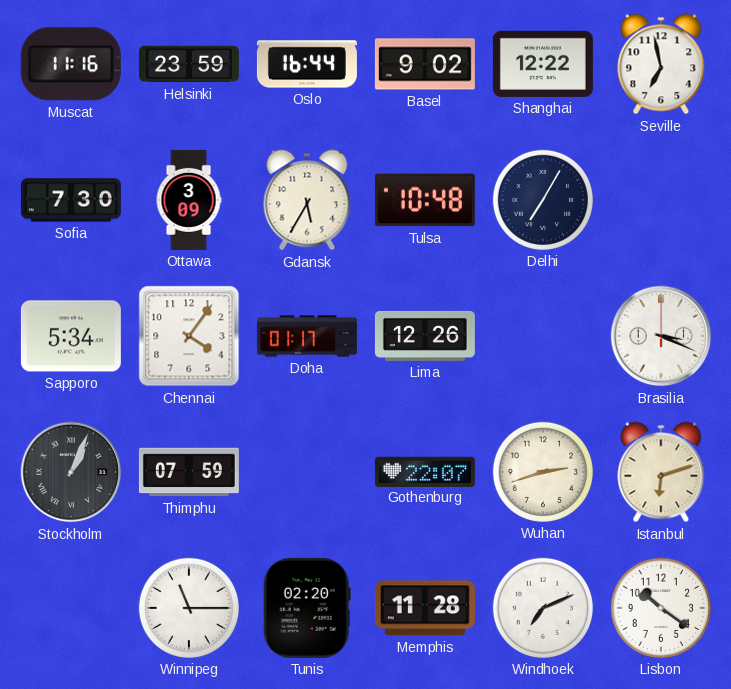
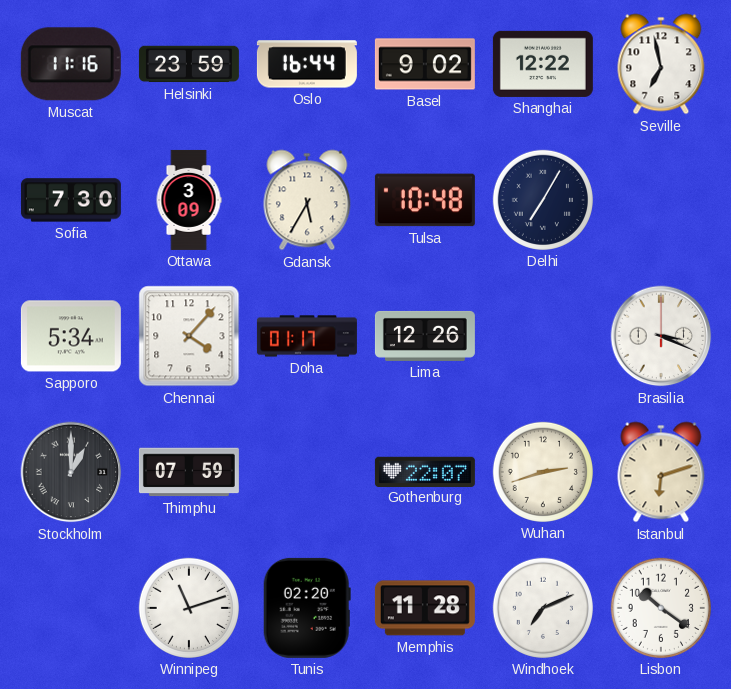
Chennai: 4:06 -> 4:07
Stockholm: 1:04 -> 1:00
Winnipeg: 11:15 -> 11:12
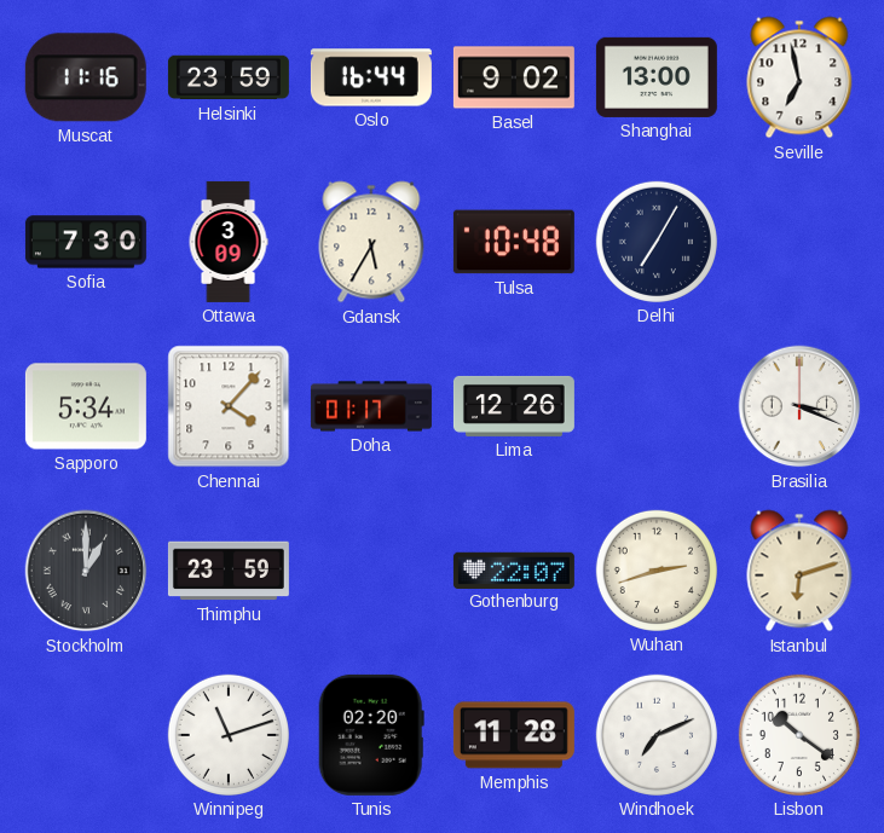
Shanghai: 12:22 -> 13:00
Thimphu: 07:59 -> 23:59
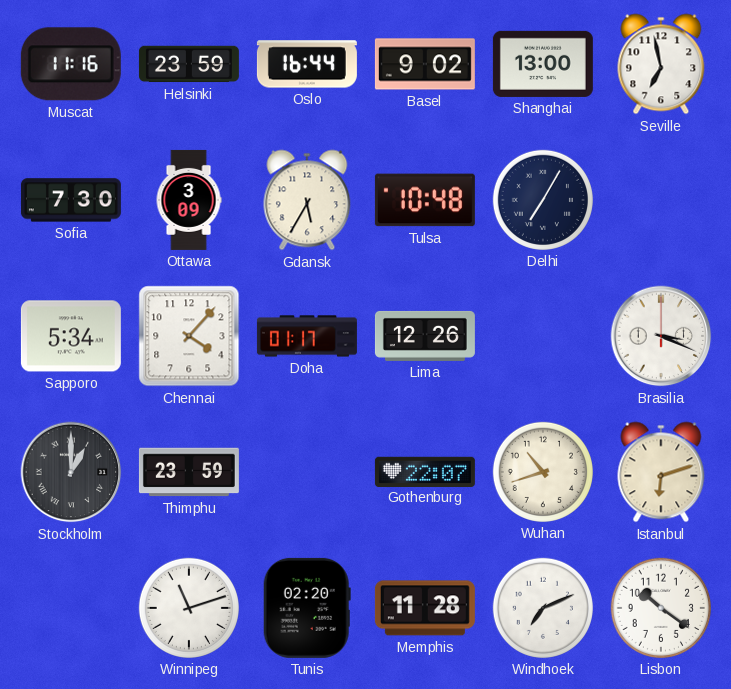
Wuhan: 2:42 -> 10:42
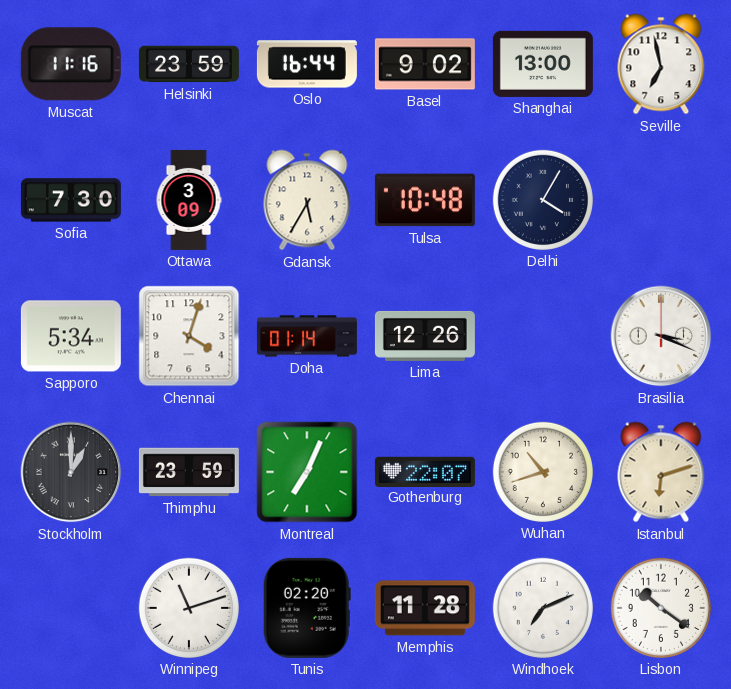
Delhi: 7:05 -> 4:05
Chennai: 4:07 -> 4:03
Doha: 01:17 -> 01:14
Montreal: none -> 7:04
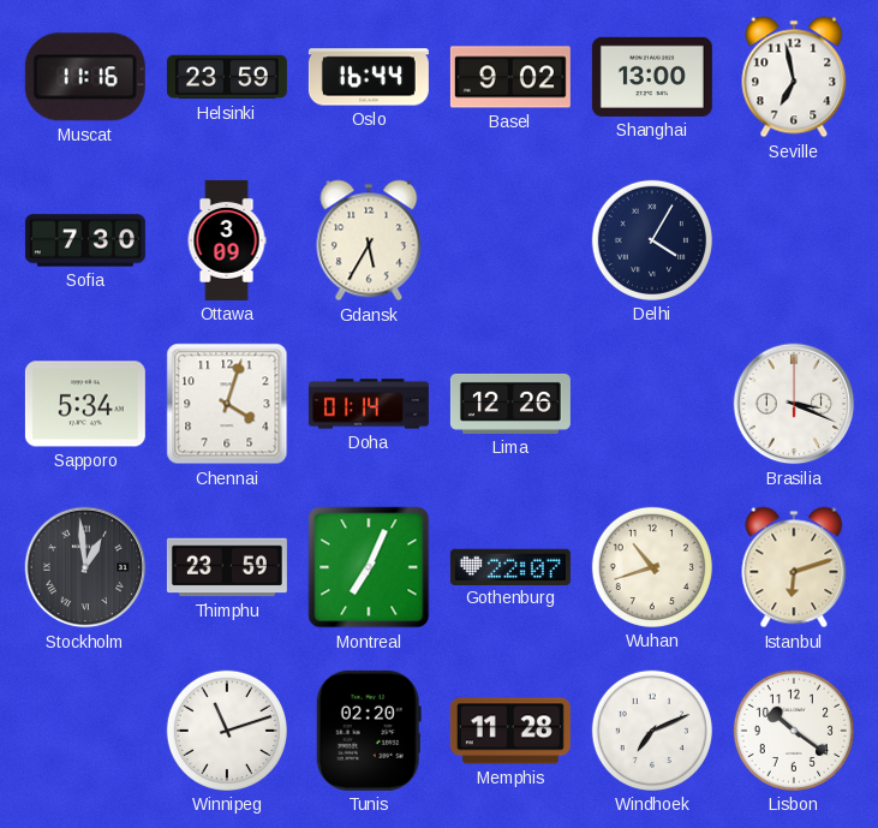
Tulsa: 10:48 -> none
Stockholm: 1:00 -> 12:59
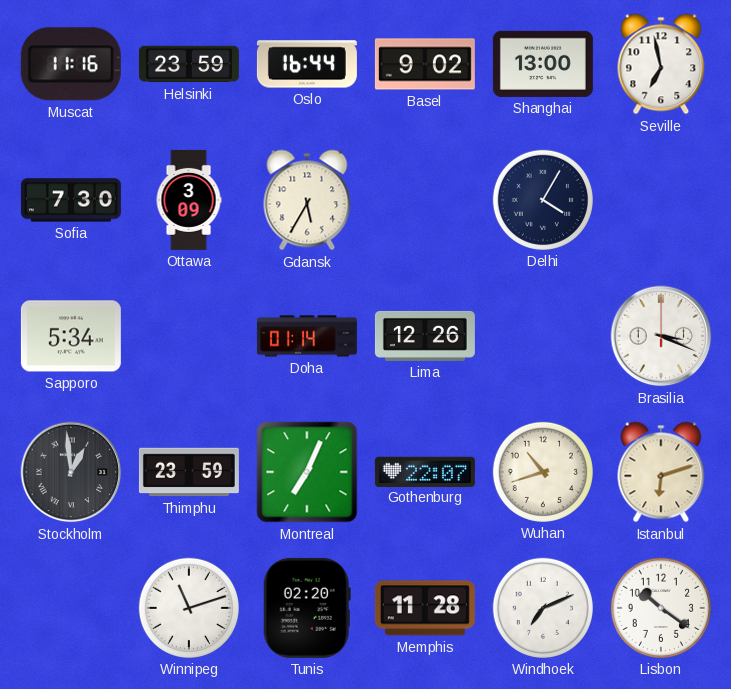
Chennai: 4:03 -> none
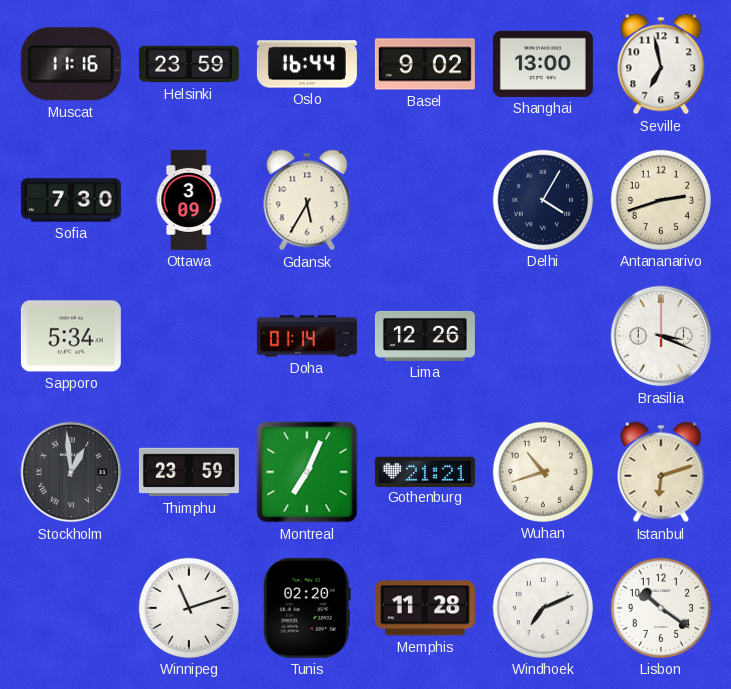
Antananarivo: none -> 2:42
Gothenburg: 22:07 -> 21:21
